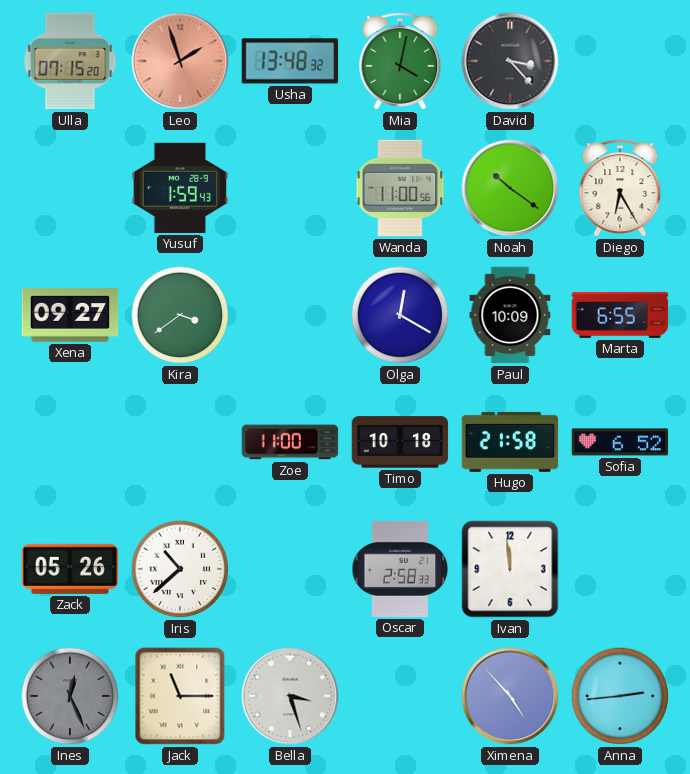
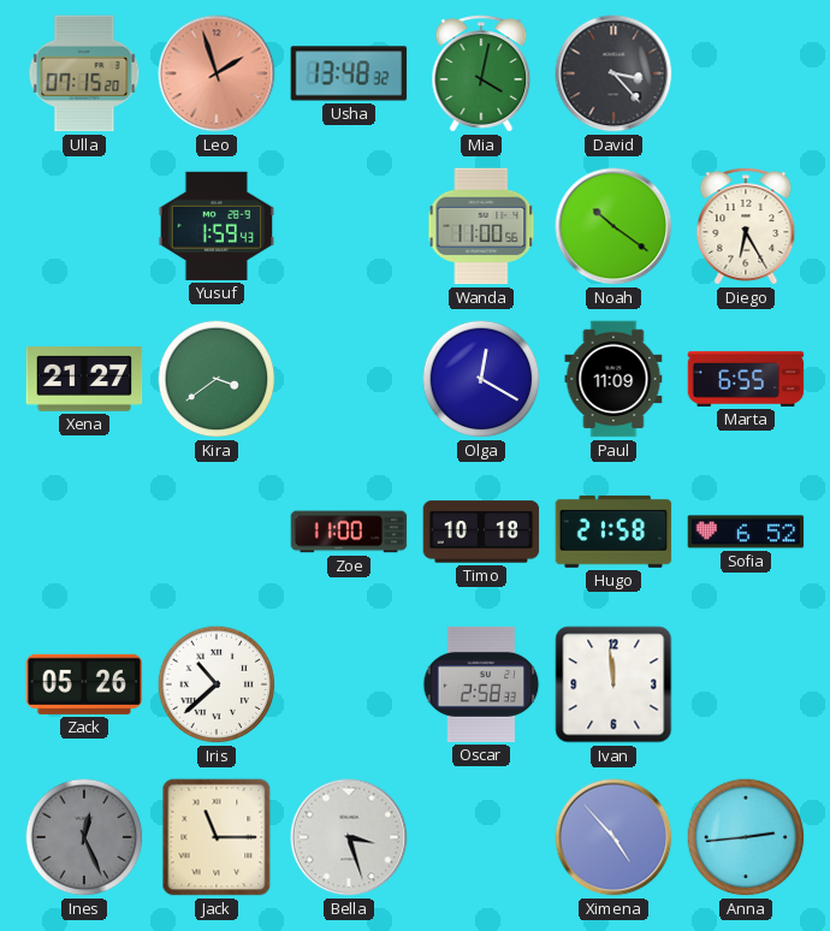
Xena: 09:27 -> 21:27
Paul: 10:09 -> 11:09
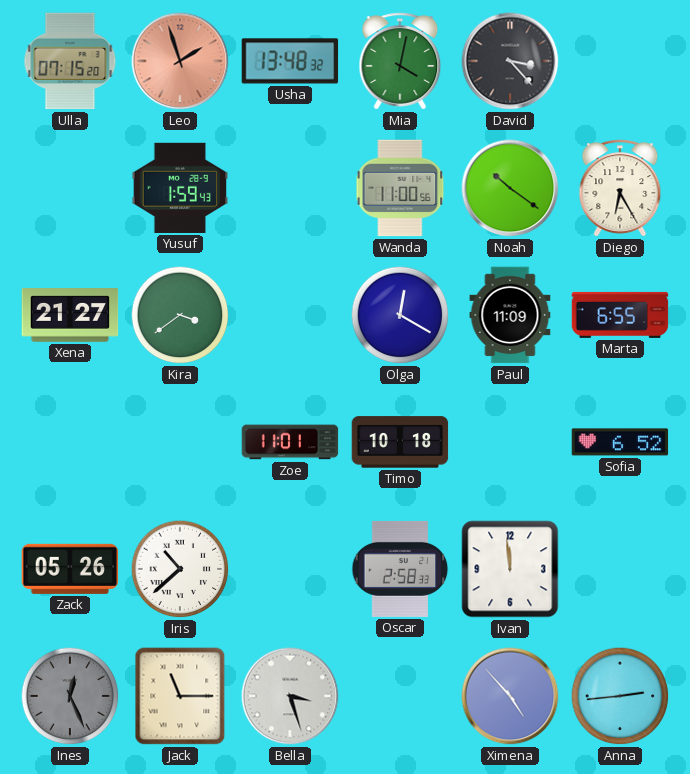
Zoe: 11:00 -> 11:01
Hugo: 21:58 -> none
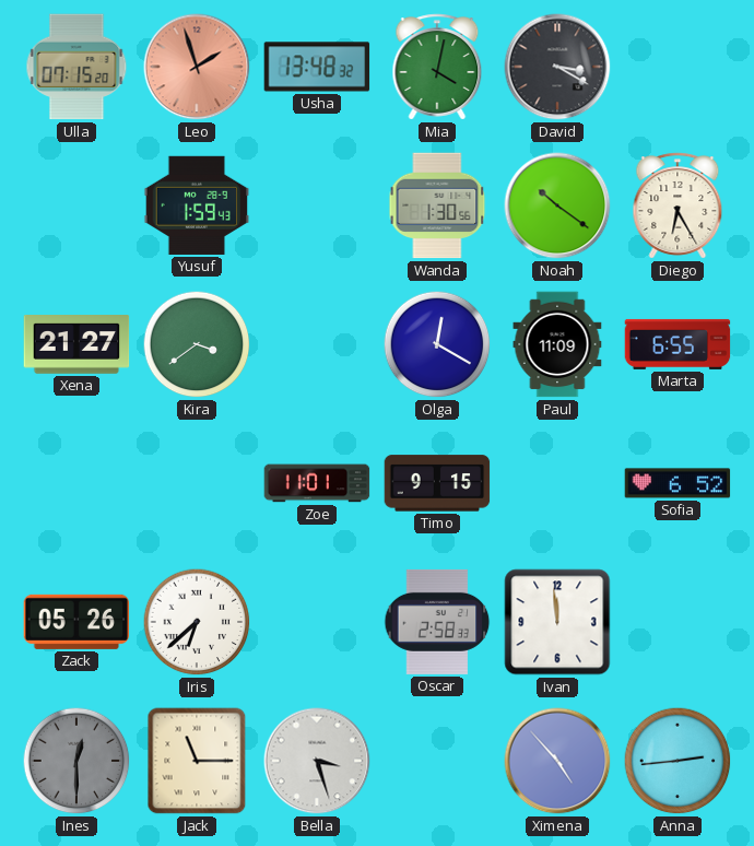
David: 3:23 -> 3:20
Wanda: 11:00 -> 1:30
Timo: 10:18 -> 9:15
Iris: 10:38 -> 6:38
Ines: 12:26 -> 12:30
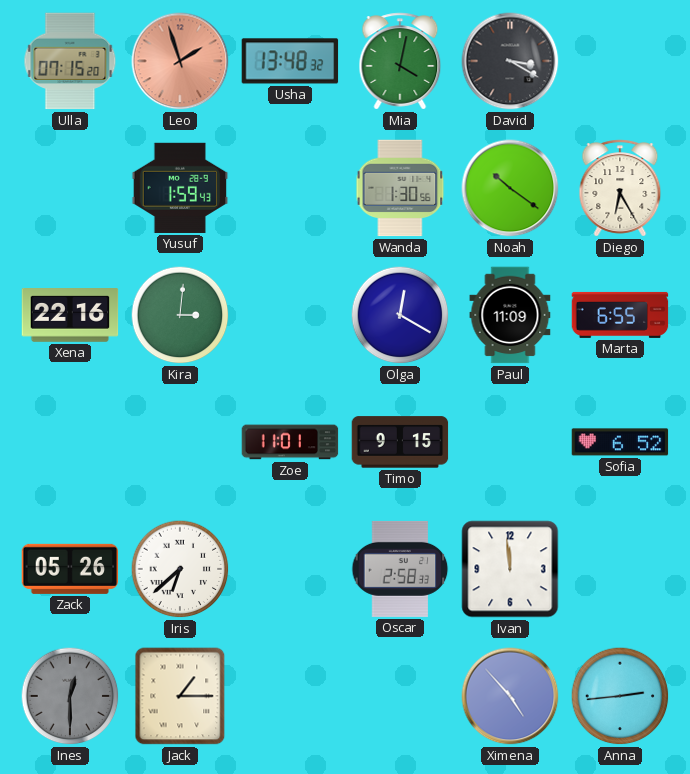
Xena: 21:27 -> 22:16
Kira: 3:39 -> 3:01
Jack: 11:15 -> 1:15
Bella: 3:27 -> none
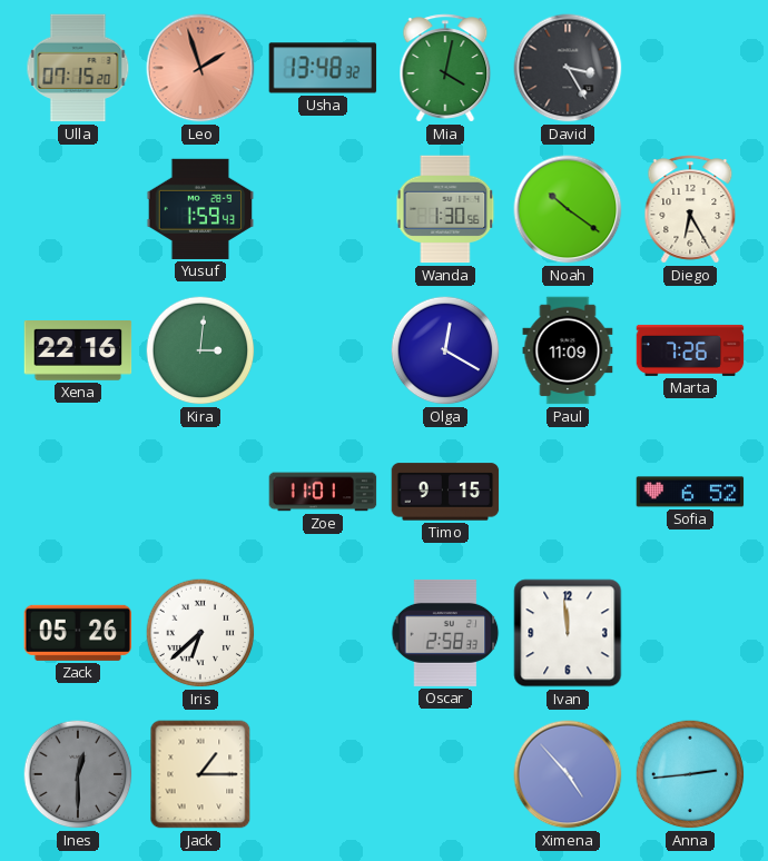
David: 3:20 -> 3:25
Marta: 6:55 -> 7:26
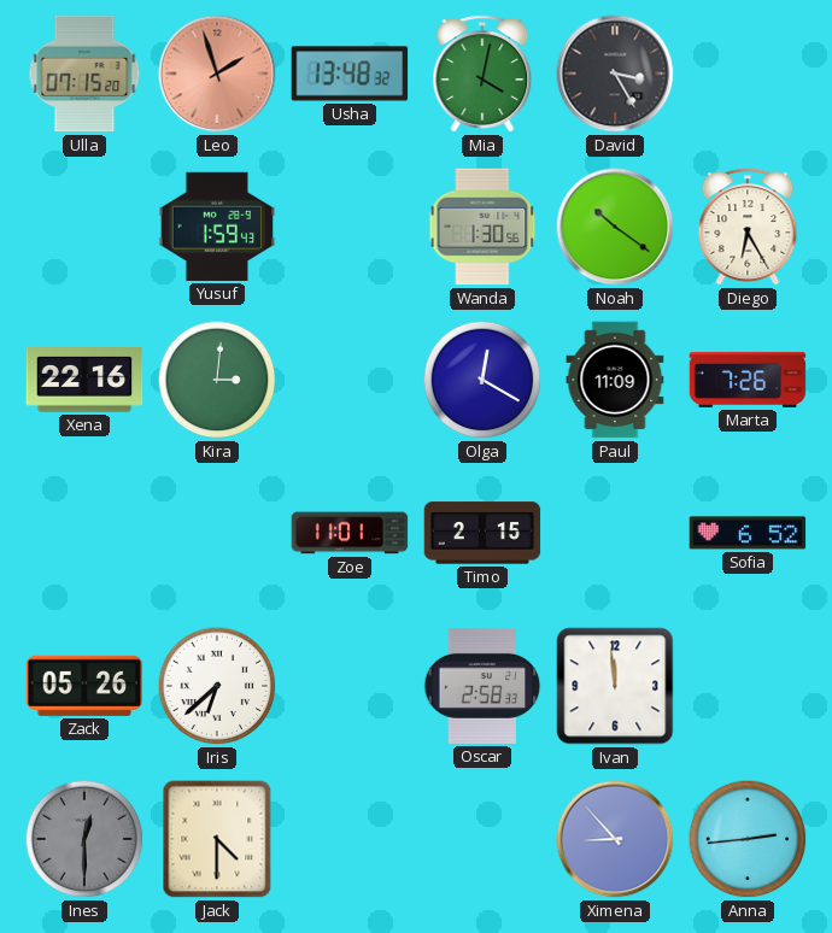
Timo: 9:15 -> 2:15
Jack: 1:15 -> 4:30
Ximena: 4:53 -> 8:53
